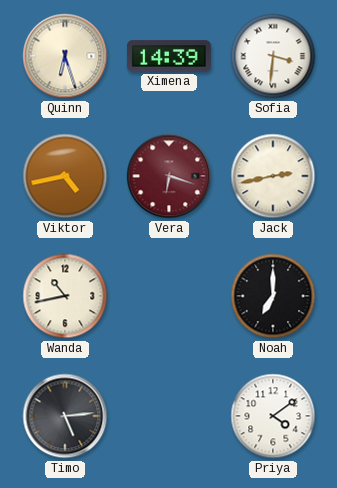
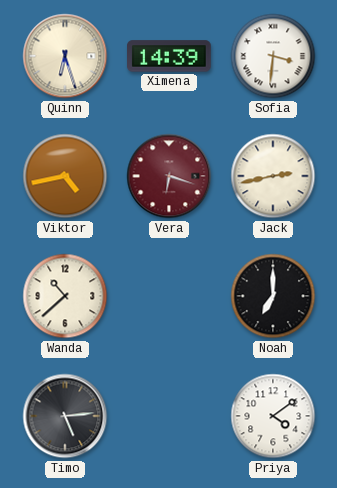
Wanda: 10:43 -> 10:38
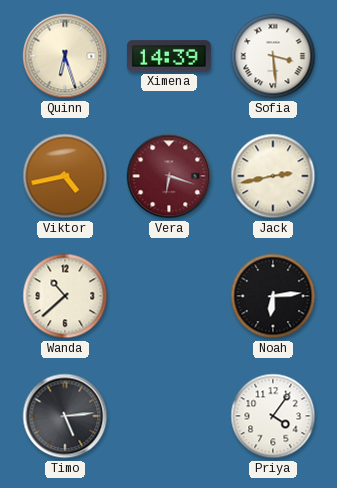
Sofia: 3:31 -> 3:29
Noah: 7:00 -> 6:14
Priya: 4:09 -> 4:06
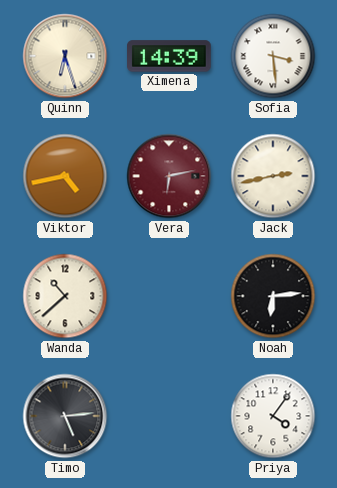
Vera: 6:18 -> 6:13
